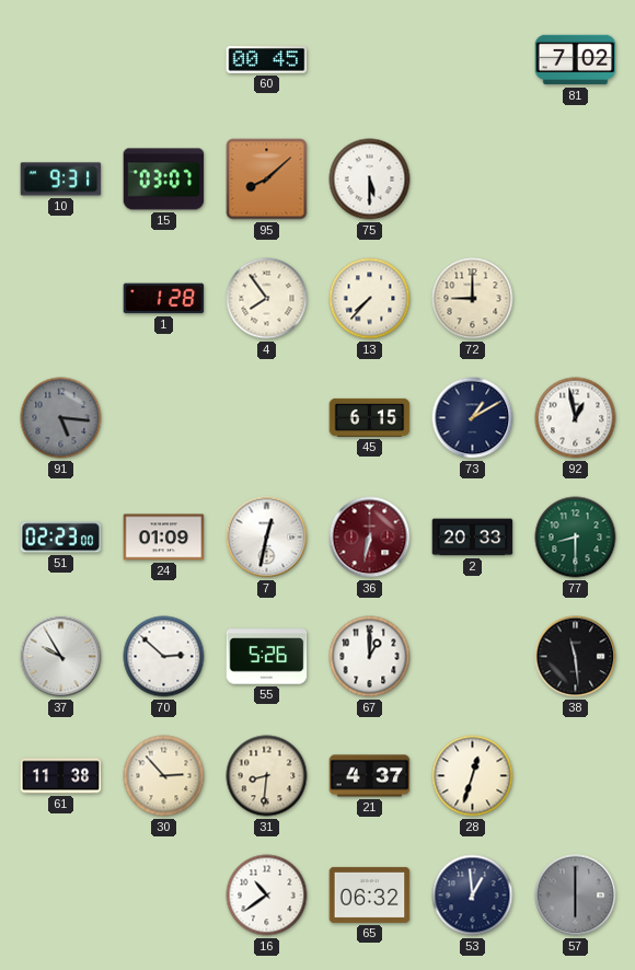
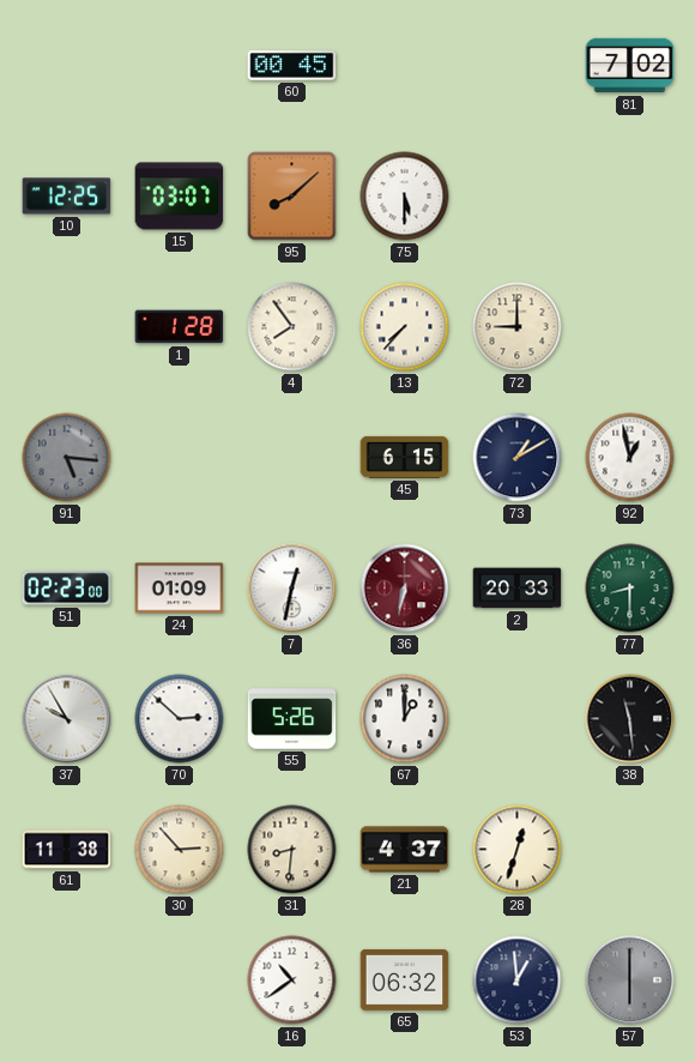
10: 9:31 -> 12:25
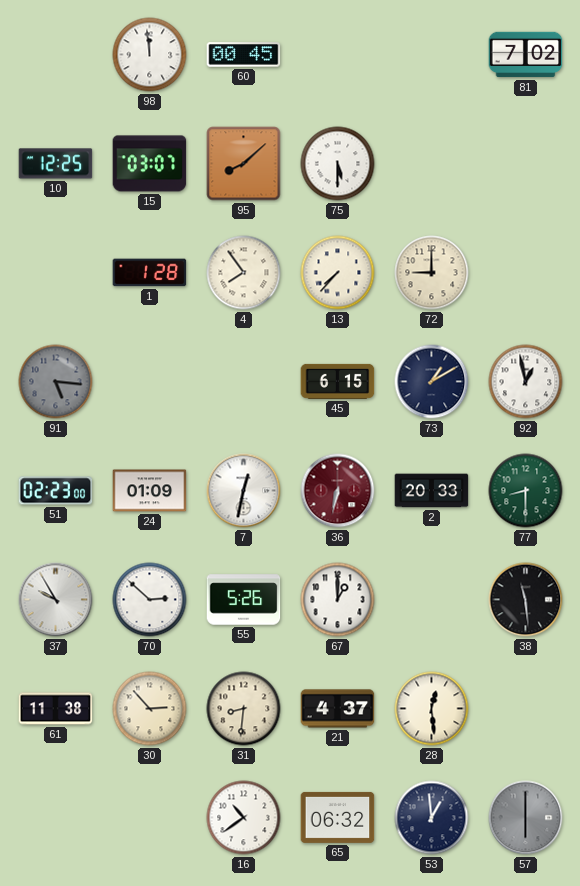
98: none -> 11:59
28: 12:33 -> 12:29
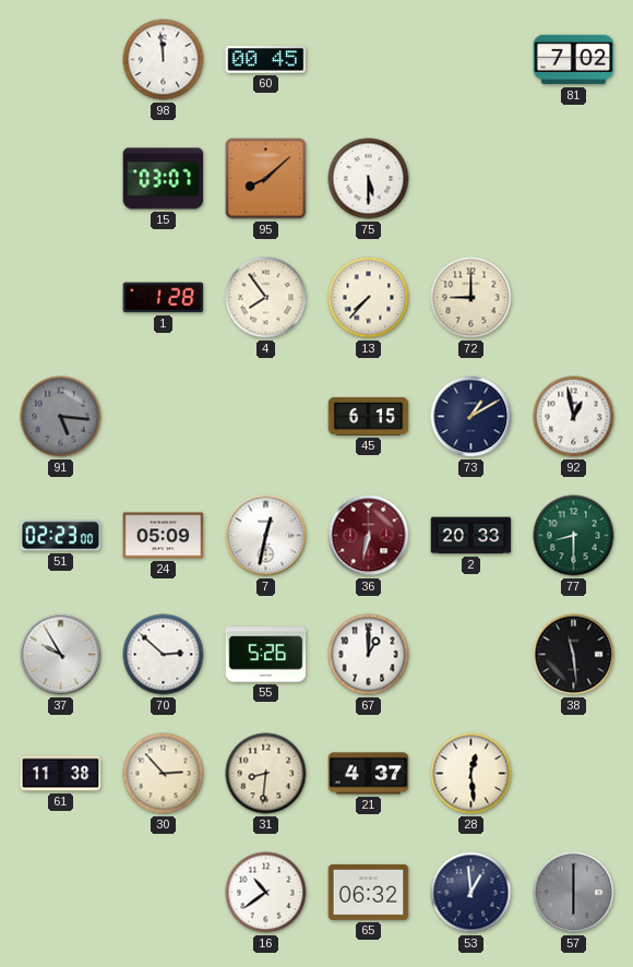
10: 12:25 -> none
24: 01:09 -> 05:09
